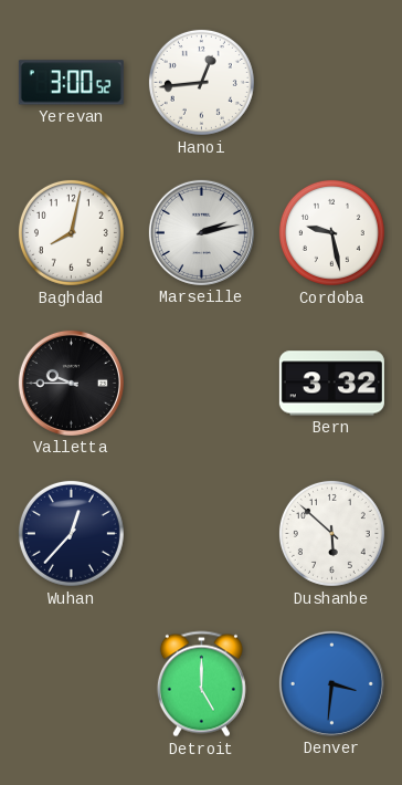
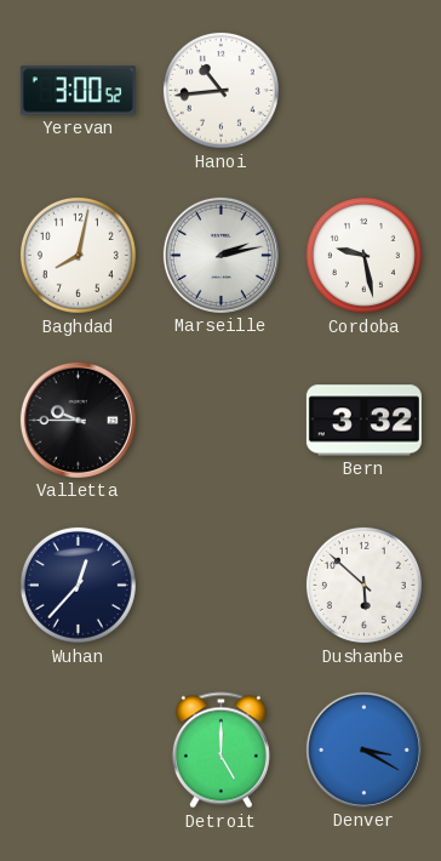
Hanoi: 12:44 -> 10:44
Denver: 3:31 -> 3:20
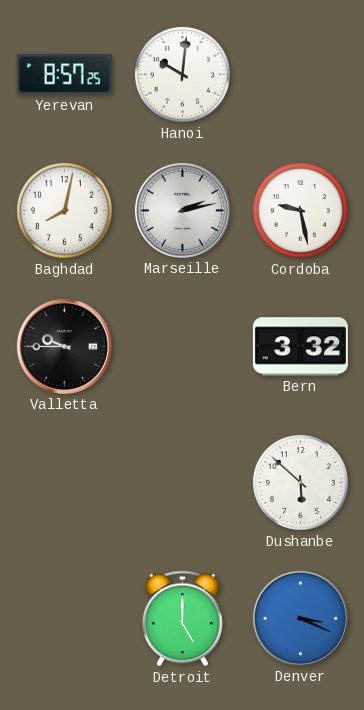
Yerevan: 3:00 -> 8:57
Hanoi: 10:44 -> 10:01
Wuhan: 12:37 -> none
Denver: 3:20 -> 3:19
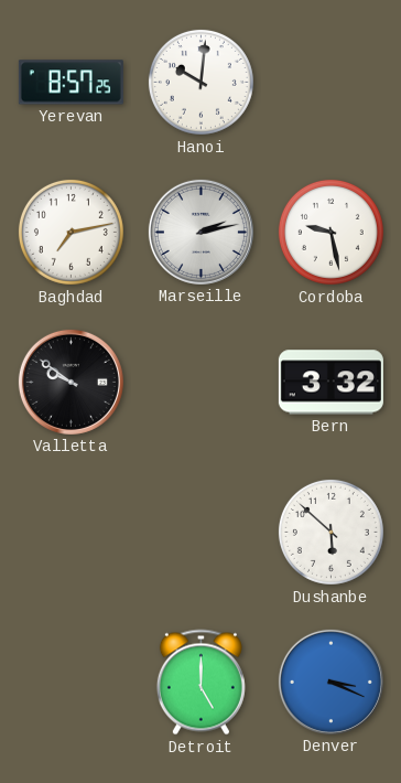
Baghdad: 8:02 -> 7:13
Valletta: 9:45 -> 9:51
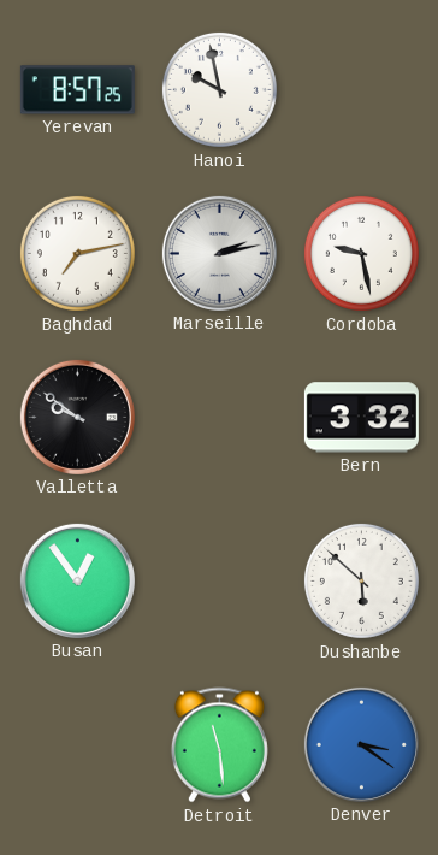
Hanoi: 10:01 -> 9:58
Busan: none -> 12:54
Detroit: 5:00 -> 11:29
Denver: 3:19 -> 3:21
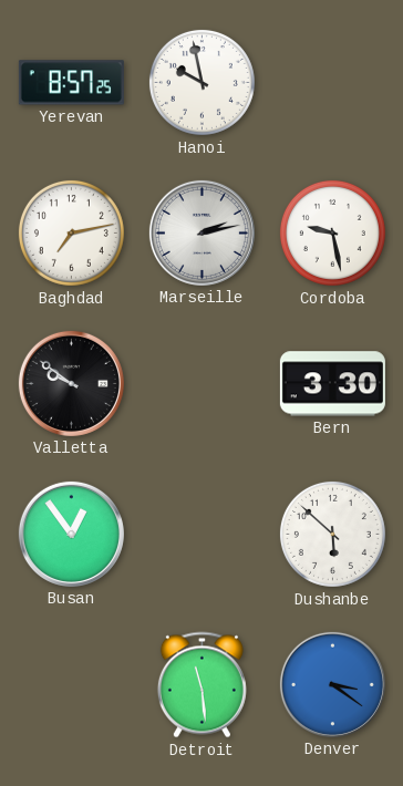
Bern: 3:32 -> 3:30
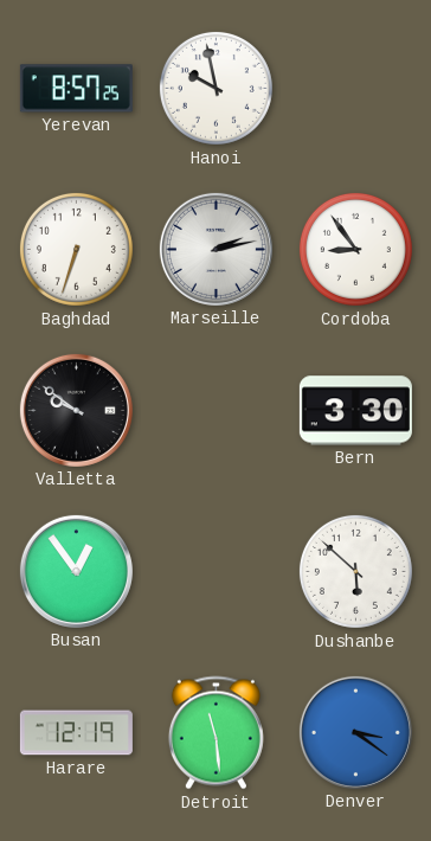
Baghdad: 7:13 -> 6:33
Cordoba: 9:28 -> 8:54
Harare: none -> 12:19
